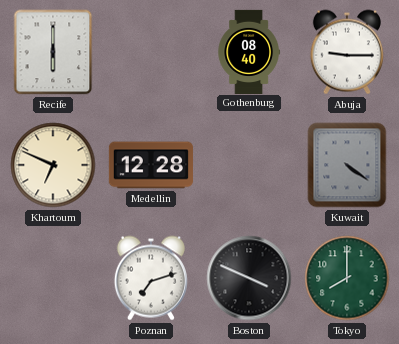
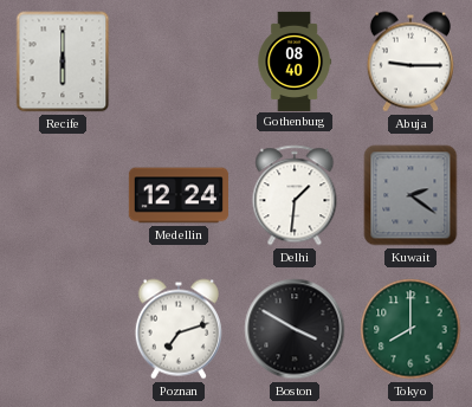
Khartoum: 6:49 -> none
Medellin: 12:28 -> 12:24
Delhi: none -> 1:31
Kuwait: 4:21 -> 2:21
Boston: 3:49 -> 3:50
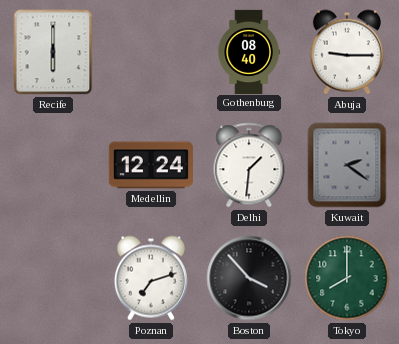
Boston: 3:50 -> 3:53
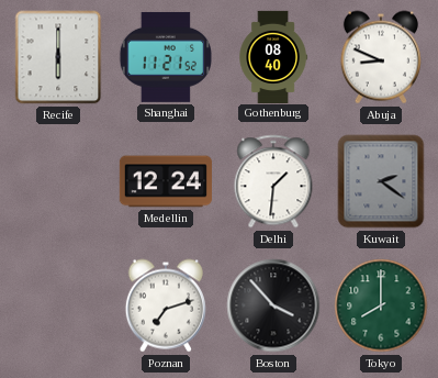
Shanghai: none -> 11:21
Abuja: 9:15 -> 8:49
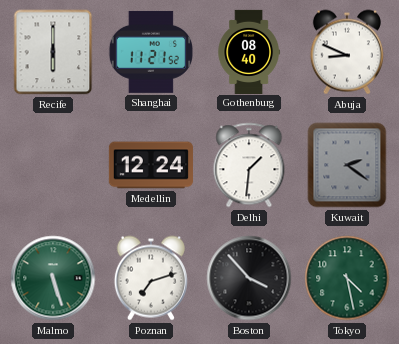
Malmo: none -> 5:27
Tokyo: 8:00 -> 4:28
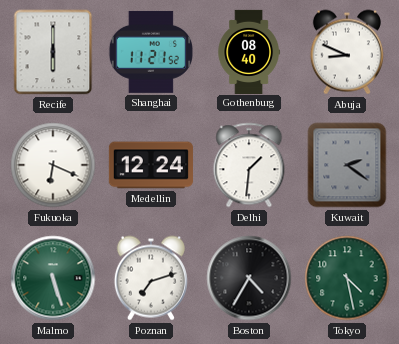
Fukuoka: none -> 6:19
Boston: 3:53 -> 4:35
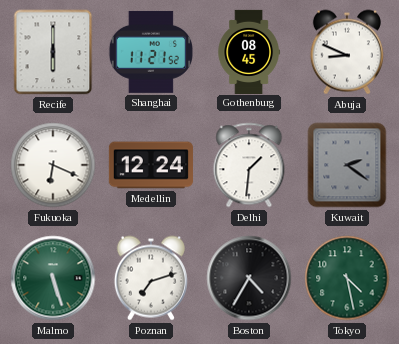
Gothenburg: 08:40 -> 08:45
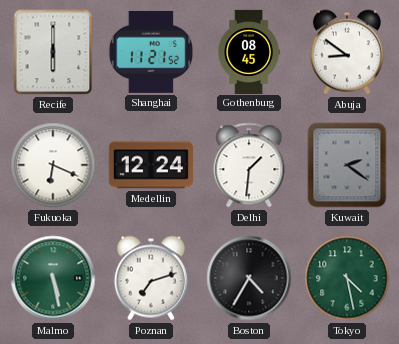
Abuja: 8:49 -> 8:51
Malmo: 5:27 -> 5:28
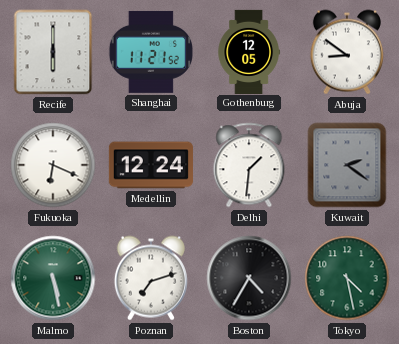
Gothenburg: 08:45 -> 12:05
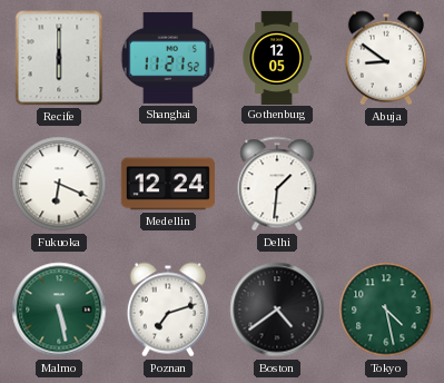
Kuwait: 2:21 -> none
Boston: 4:35 -> 4:39
